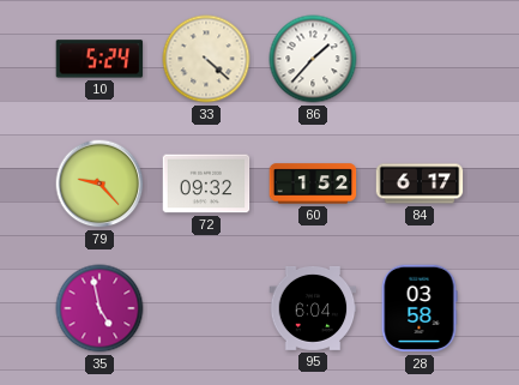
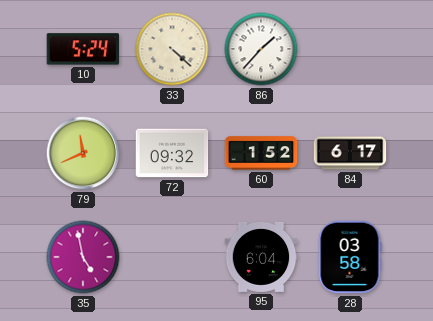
79: 9:23 -> 11:41
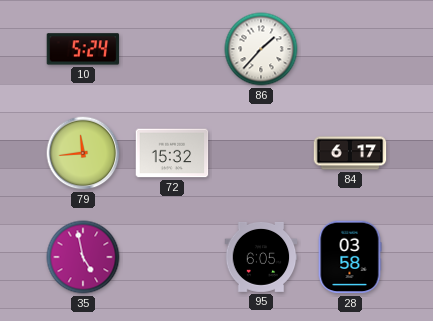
33: 4:22 -> none
79: 11:41 -> 11:44
72: 09:32 -> 15:32
60: 1:52 -> none
95: 6:04 -> 6:05
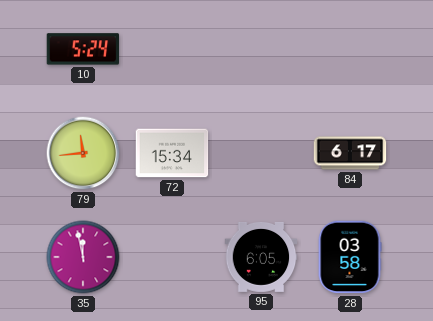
86: 1:37 -> none
72: 15:32 -> 15:34
35: 4:58 -> 11:58
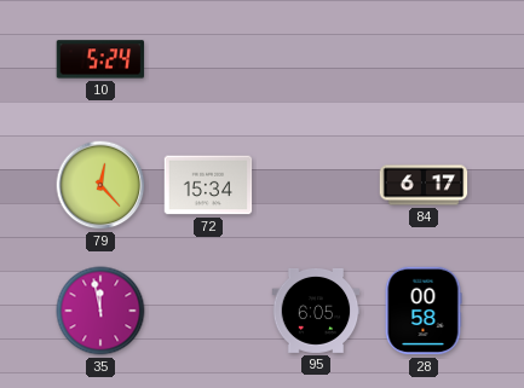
79: 11:44 -> 12:23
28: 03:58 -> 00:58
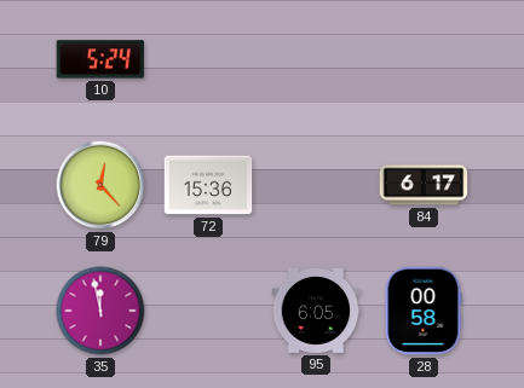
72: 15:34 -> 15:36
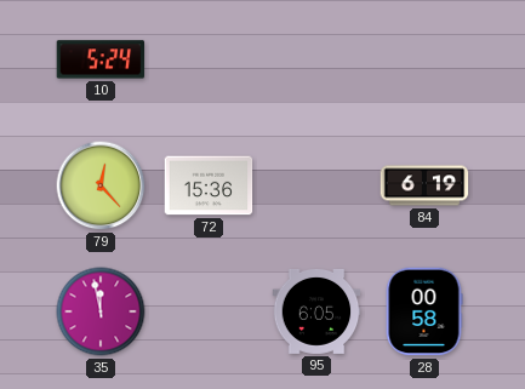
84: 6:17 -> 6:19
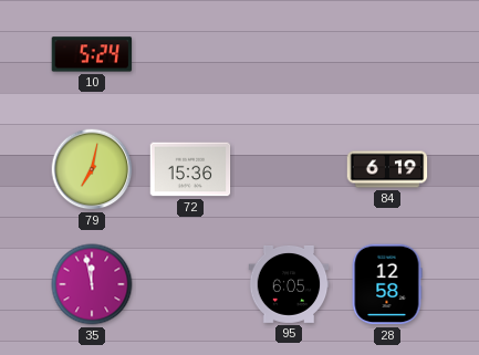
79: 12:23 -> 7:02
28: 00:58 -> 12:58
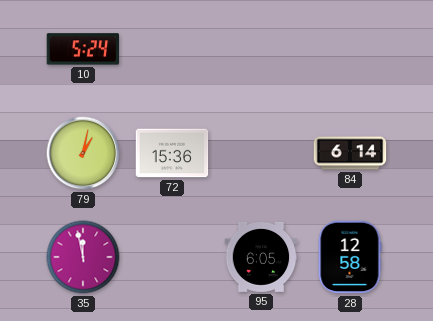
79: 7:02 -> 1:02
84: 6:19 -> 6:14
